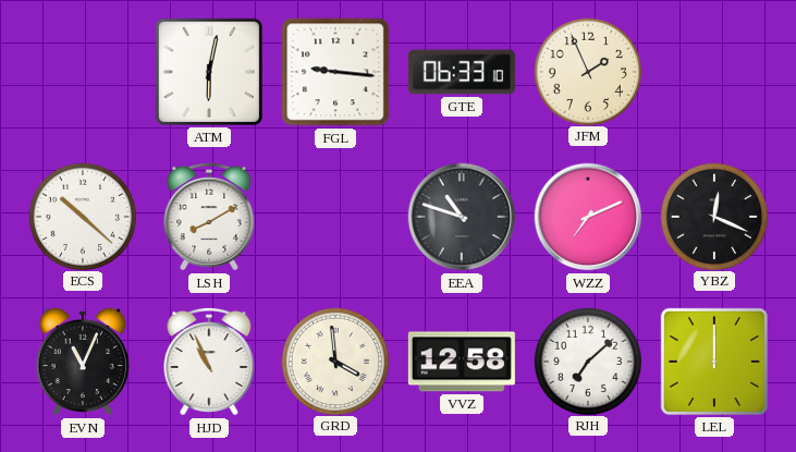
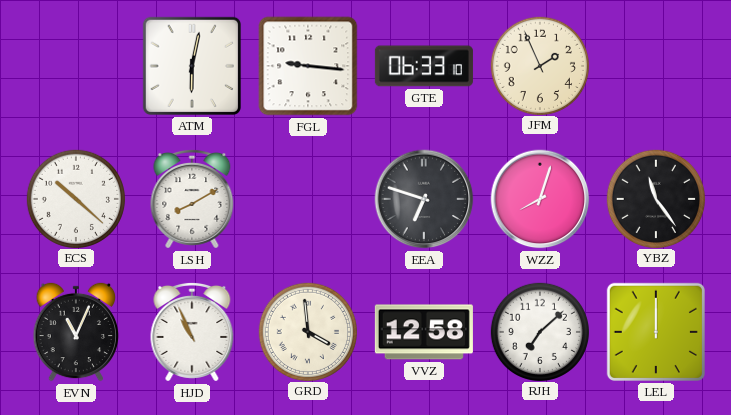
EEA: 10:48 -> 6:48
WZZ: 7:11 -> 8:03
YBZ: 12:19 -> 11:24
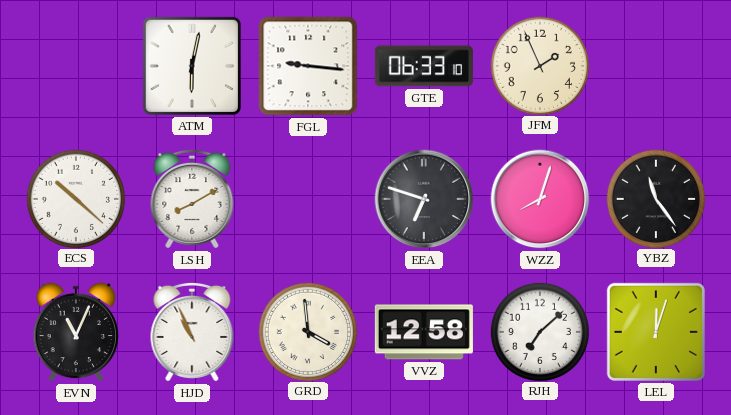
LEL: 12:00 -> 12:03
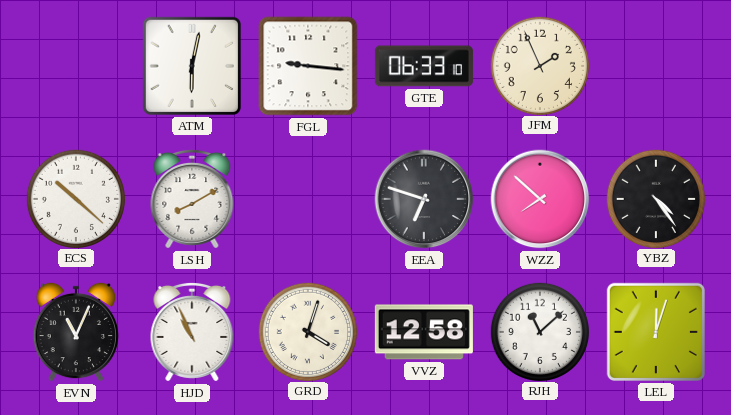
WZZ: 8:03 -> 7:52
YBZ: 11:24 -> 4:24
GRD: 3:59 -> 4:03
RJH: 7:08 -> 11:08
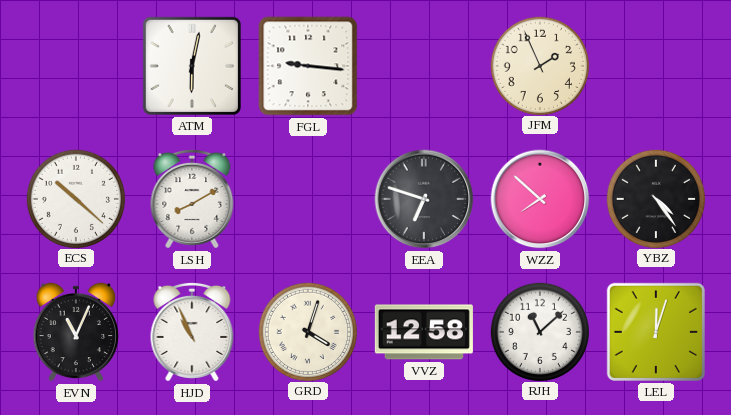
GTE: 06:33 -> none
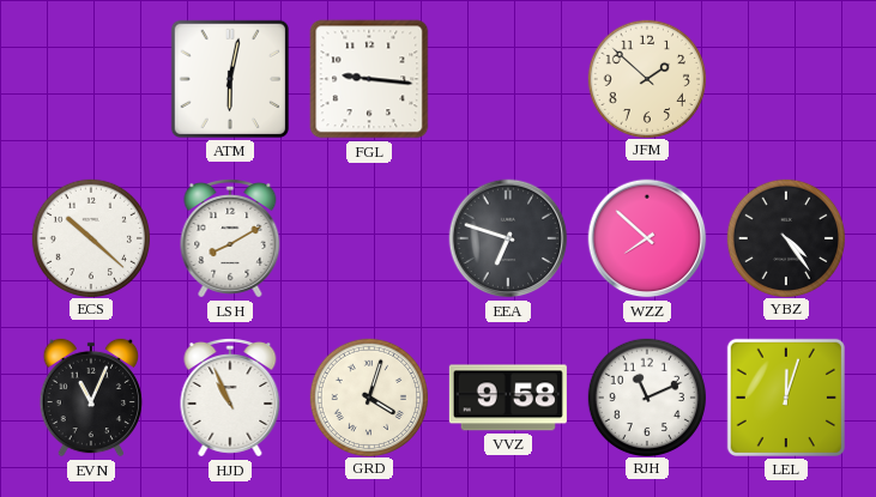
JFM: 1:56 -> 1:52
VVZ: 12:58 -> 9:58
RJH: 11:08 -> 11:11
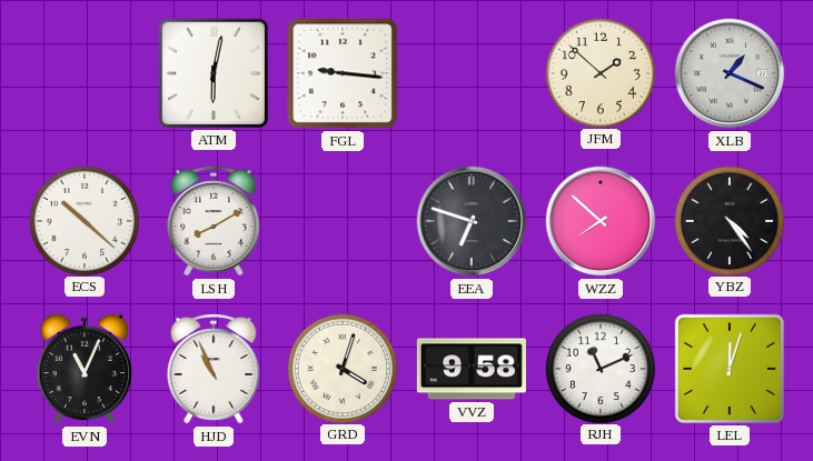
XLB: none -> 1:19
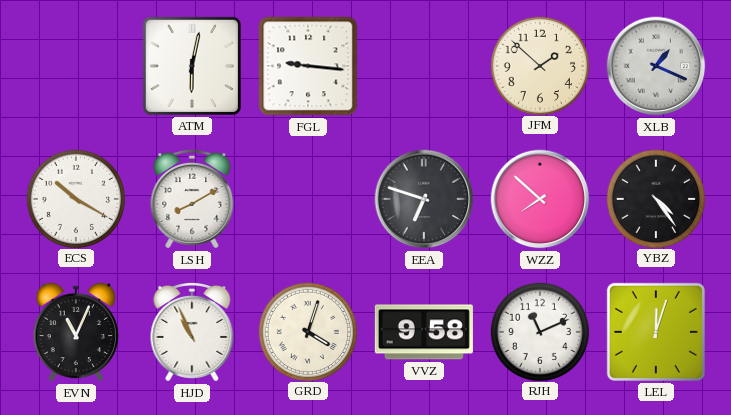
ECS: 10:22 -> 10:20
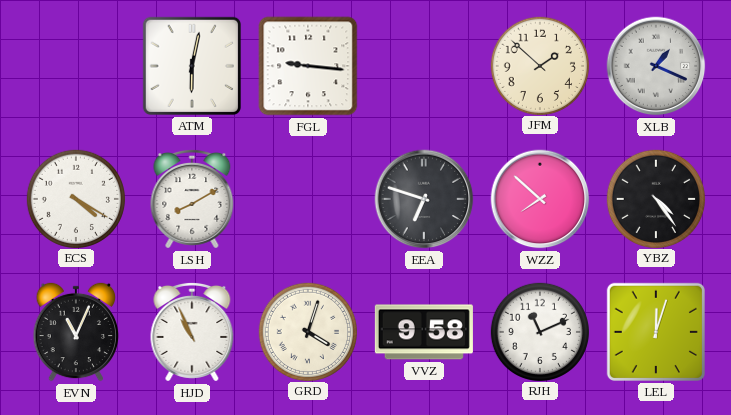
ECS: 10:20 -> 4:20
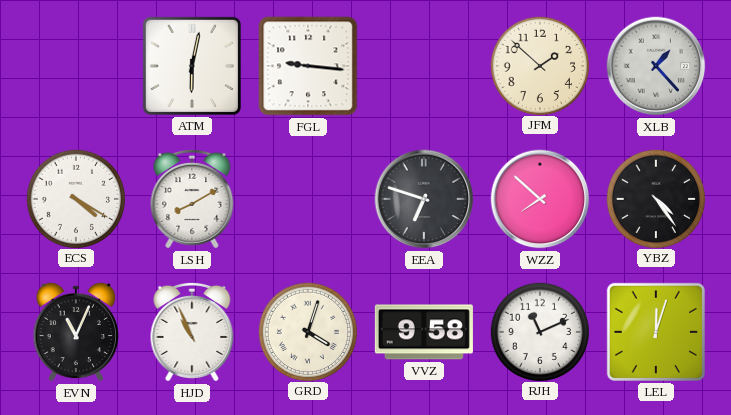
XLB: 1:19 -> 1:23
